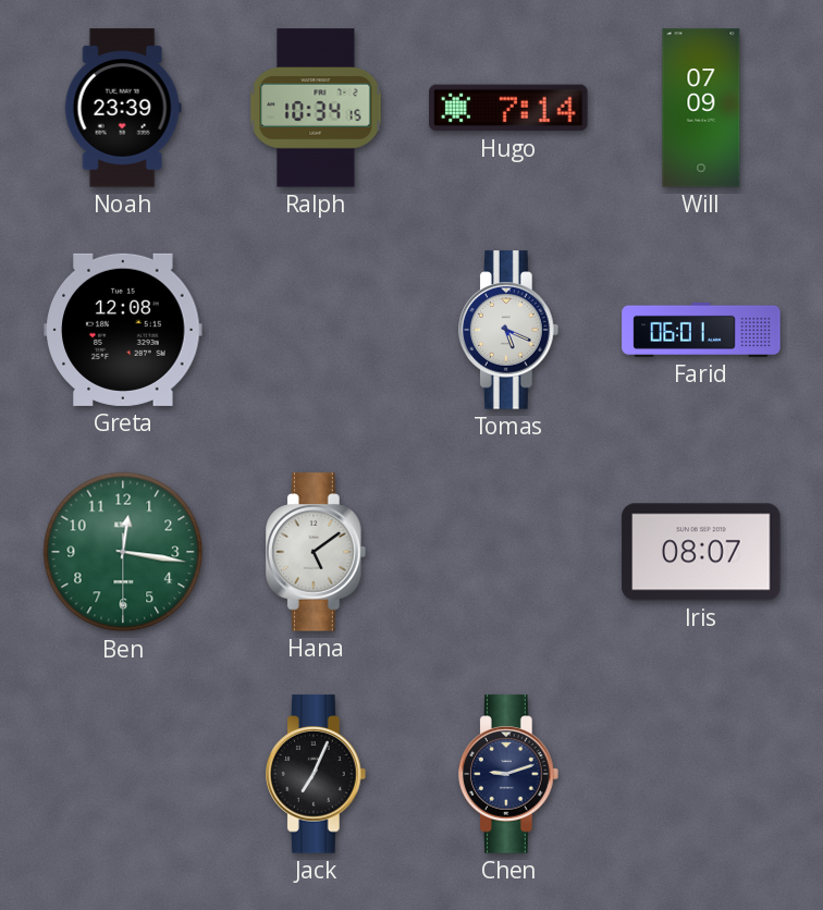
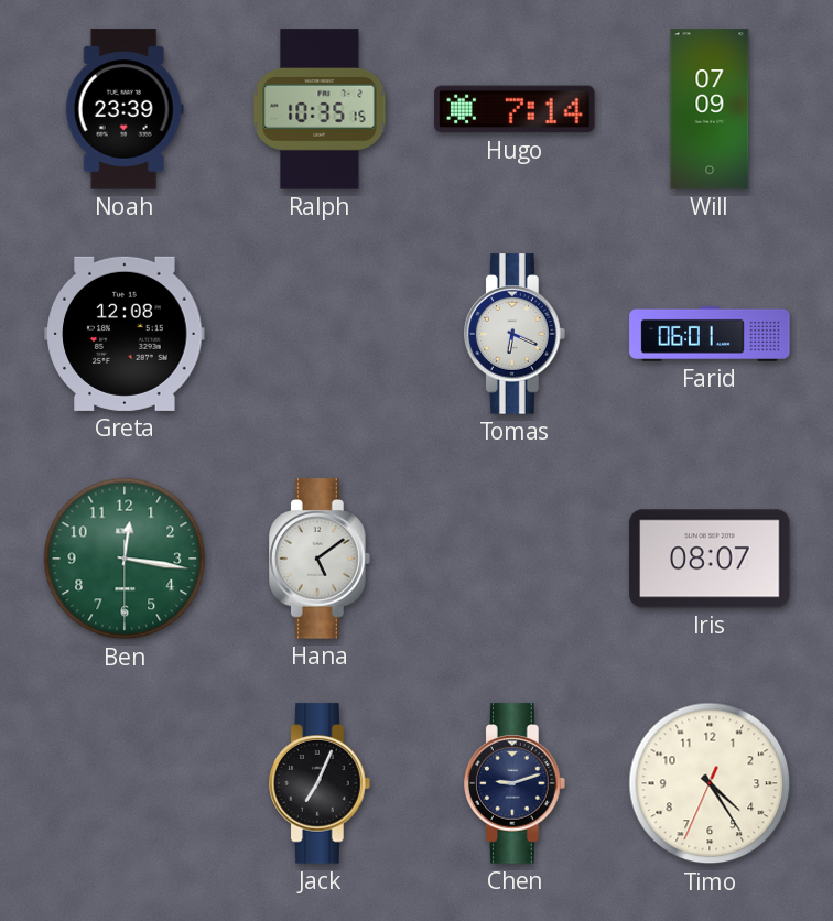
Ralph: 10:34 -> 10:35
Tomas: 5:19 -> 6:19
Timo: none -> 4:24
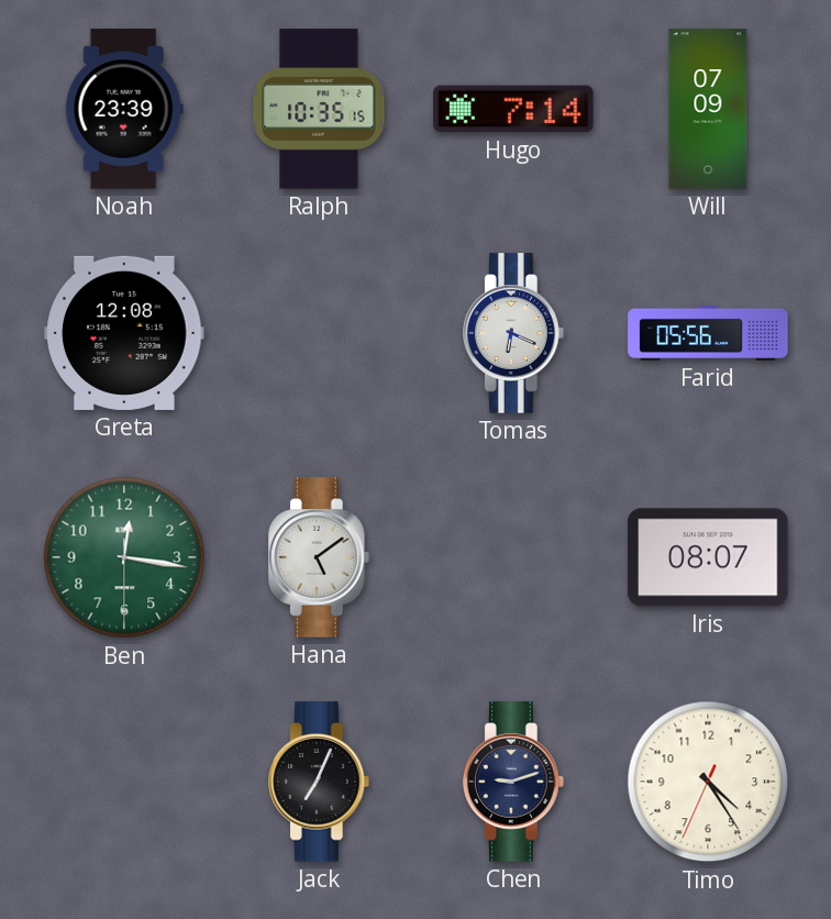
Farid: 06:01 -> 05:56
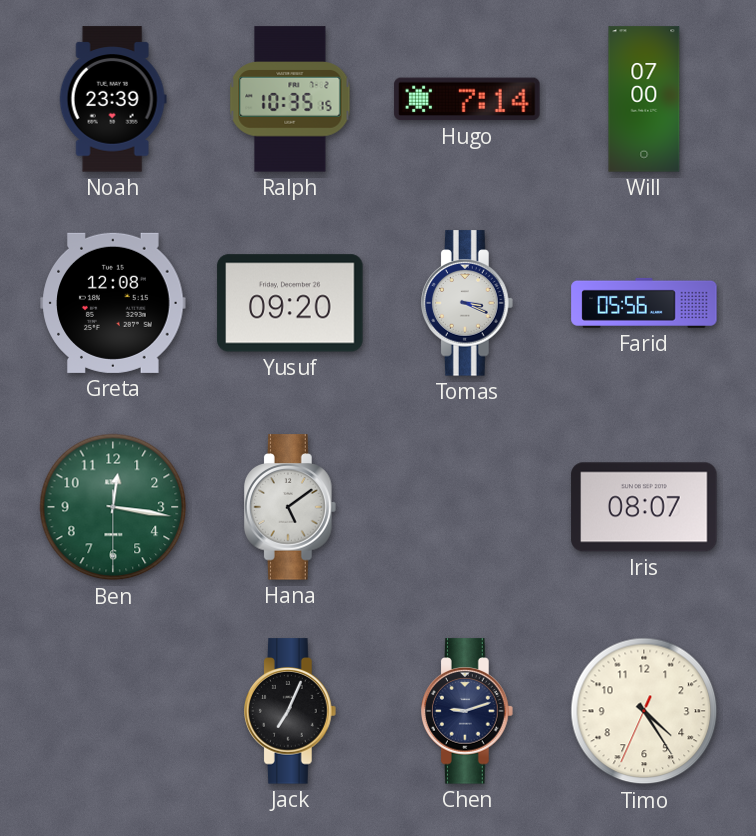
Will: 07:09 -> 07:00
Yusuf: none -> 09:20
Tomas: 6:19 -> 3:19
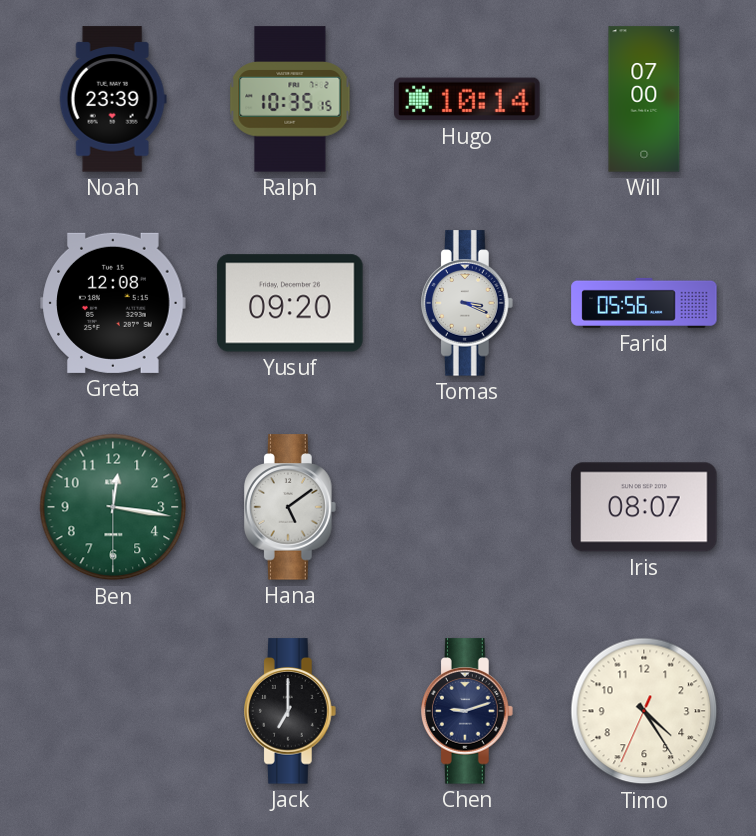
Hugo: 7:14 -> 10:14
Jack: 7:04 -> 7:00
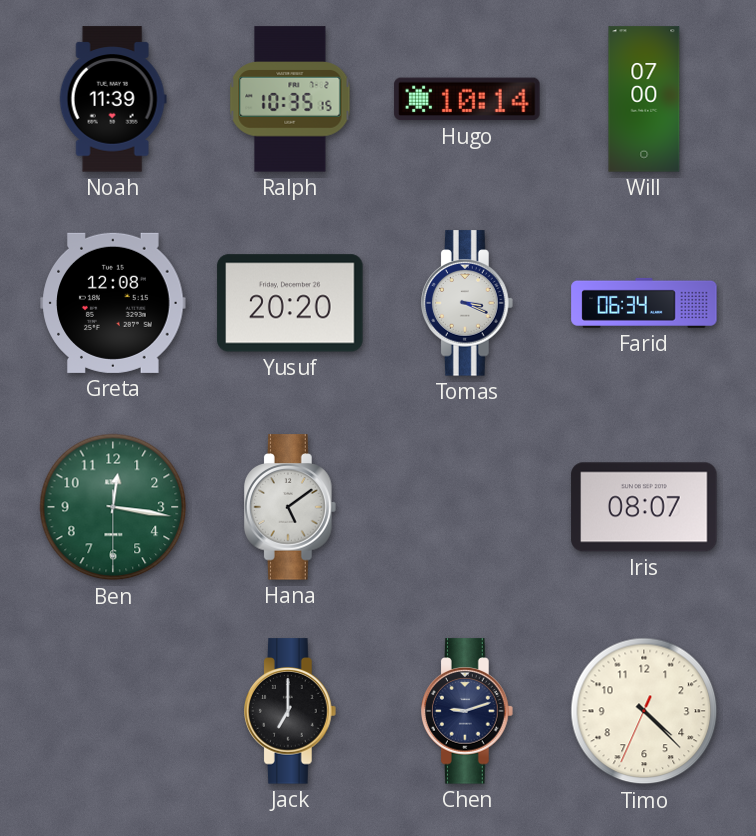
Noah: 23:39 -> 11:39
Yusuf: 09:20 -> 20:20
Farid: 05:56 -> 06:34
Timo: 4:24 -> 4:22
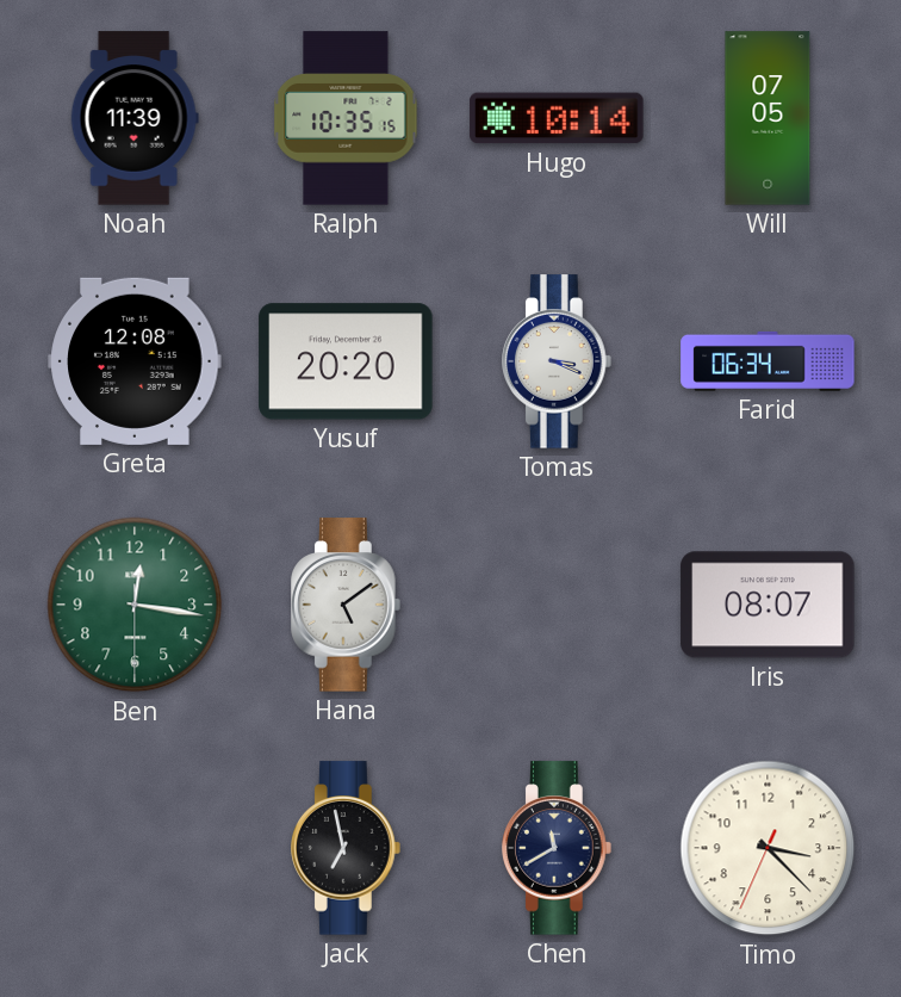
Will: 07:00 -> 07:05
Jack: 7:00 -> 6:58
Chen: 9:12 -> 11:40
Timo: 4:22 -> 3:22
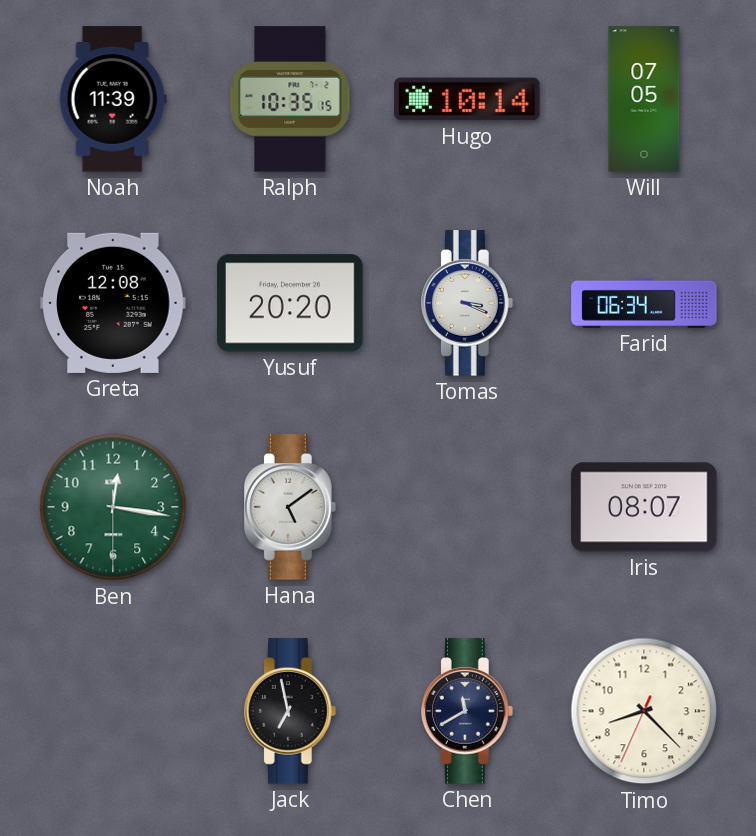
Timo: 3:22 -> 8:22
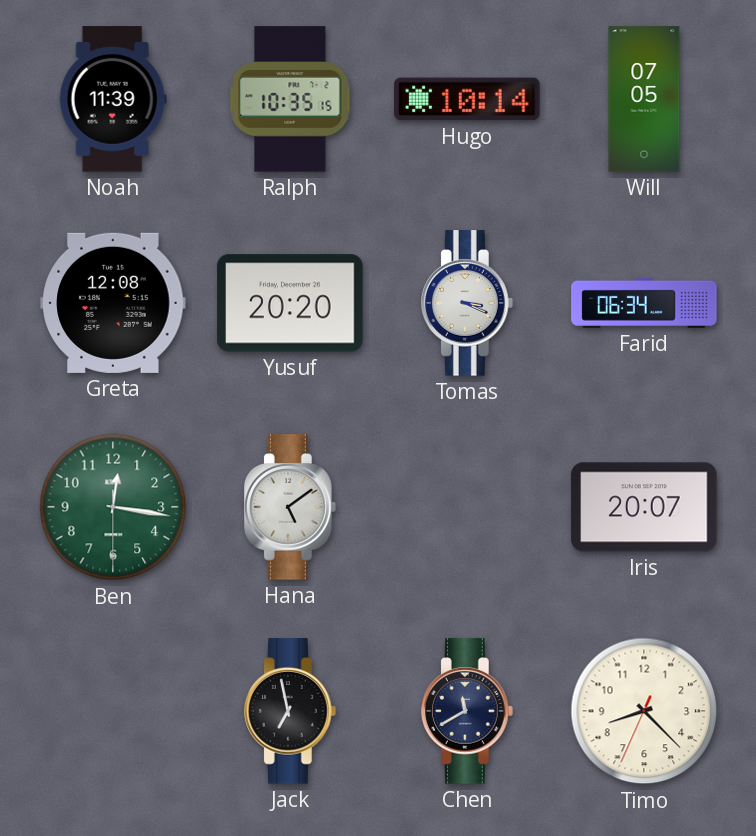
Iris: 08:07 -> 20:07
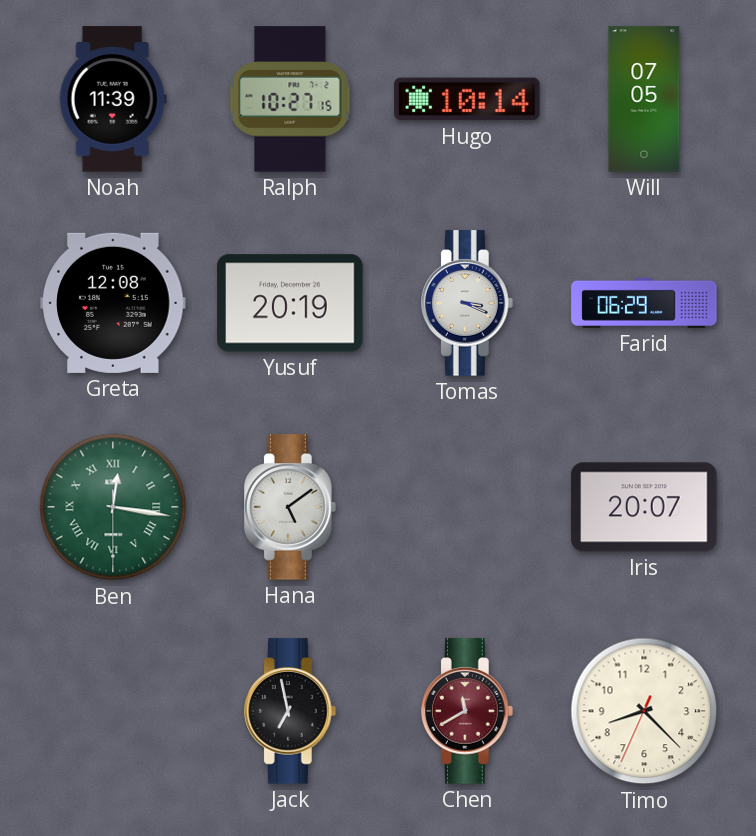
Ralph: 10:35 -> 10:27
Yusuf: 20:20 -> 20:19
Farid: 06:34 -> 06:29
Ben numerals: Arabic -> Roman
Chen dial: navy -> burgundy
